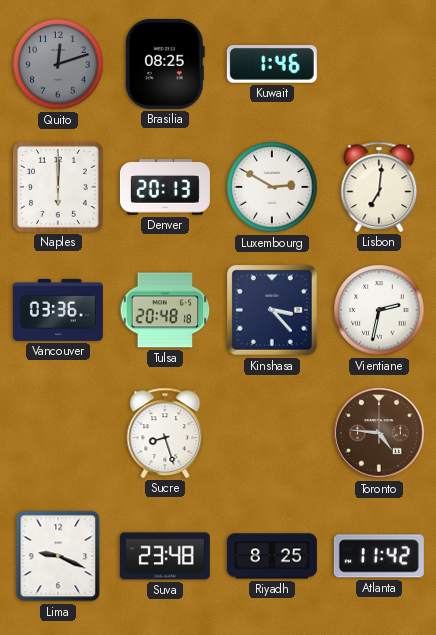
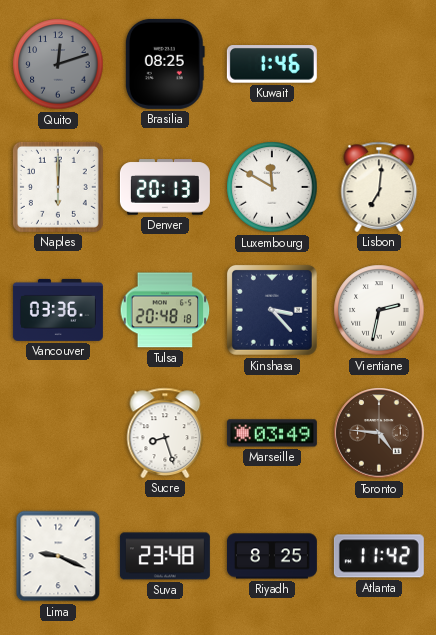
Luxembourg: 2:50 -> 11:50
Marseille: none -> 03:49
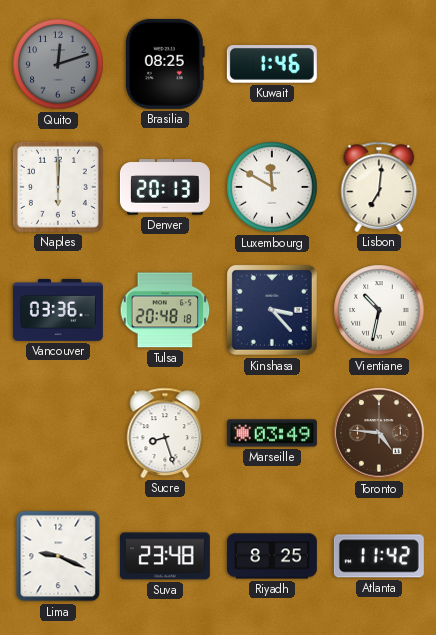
Vientiane: 2:32 -> 10:32
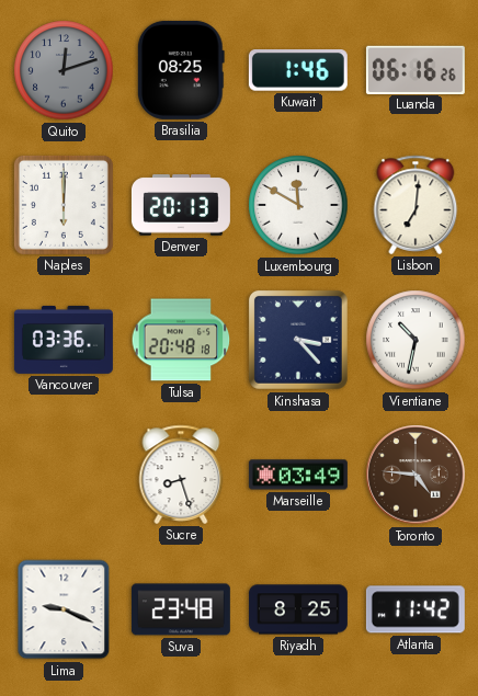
Luanda: none -> 06:16
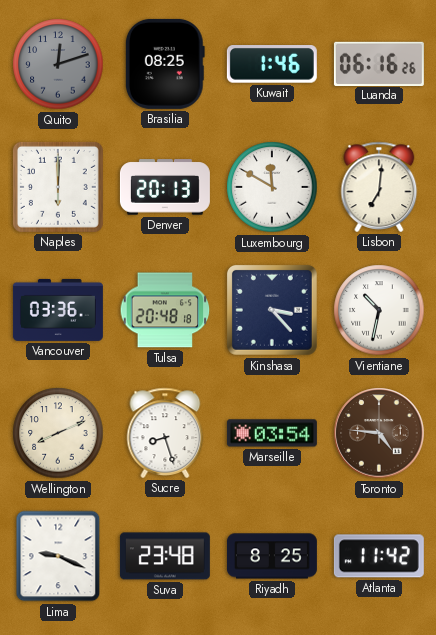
Wellington: none -> 8:11
Marseille: 03:49 -> 03:54
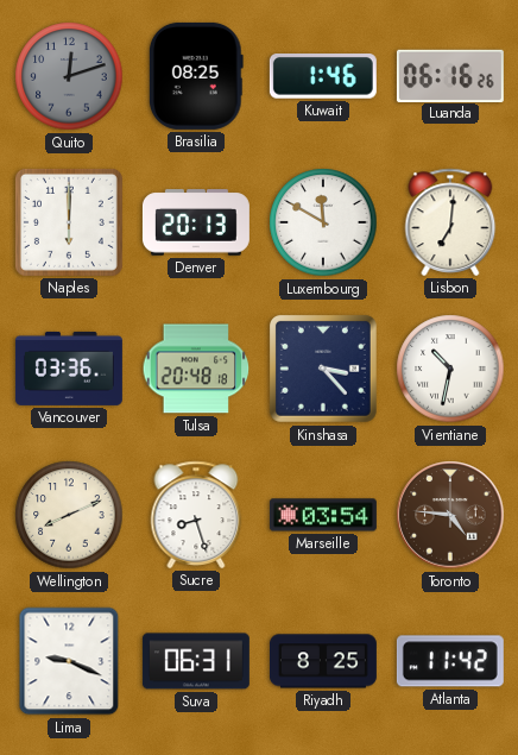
Suva: 23:48 -> 06:31
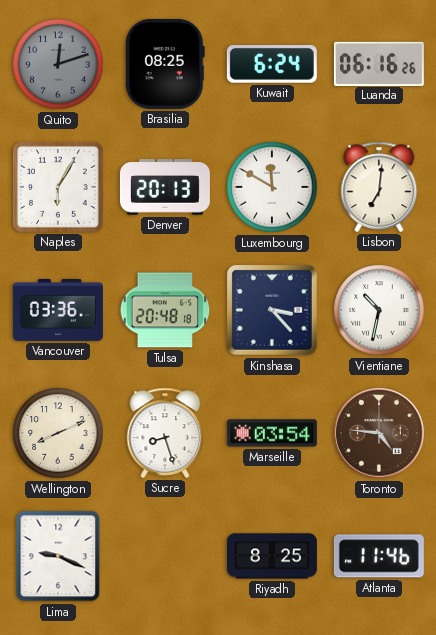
Kuwait: 1:46 -> 6:24
Naples: 6:00 -> 6:05
Suva: 06:31 -> none
Atlanta: 11:42 -> 11:46
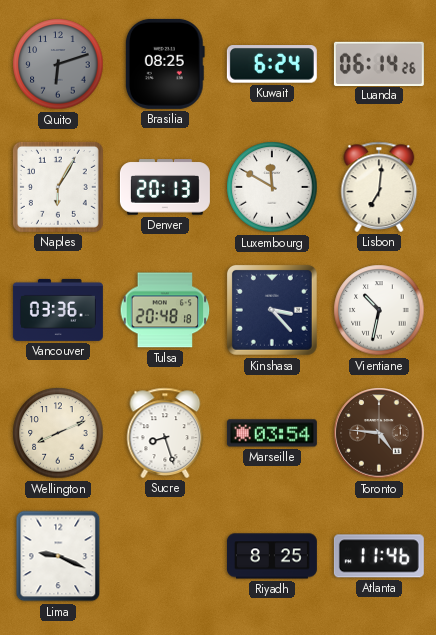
Quito: 12:12 -> 6:12
Luanda: 06:16 -> 06:14
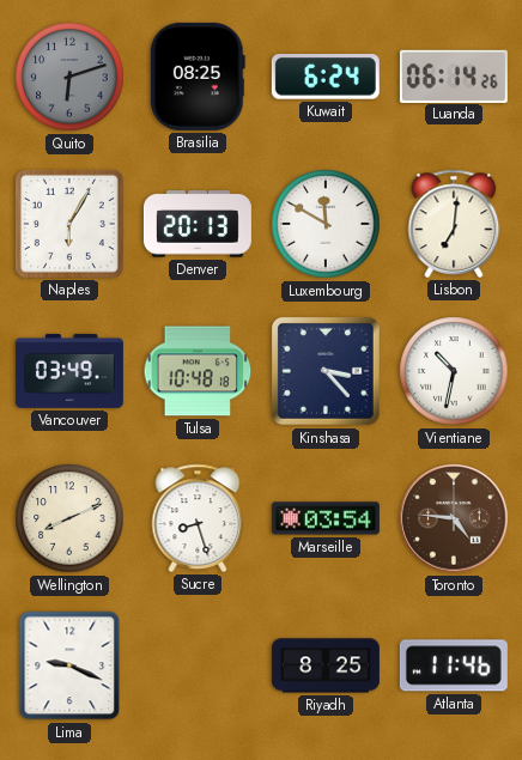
Vancouver: 03:36 -> 03:49
Tulsa: 20:48 -> 10:48
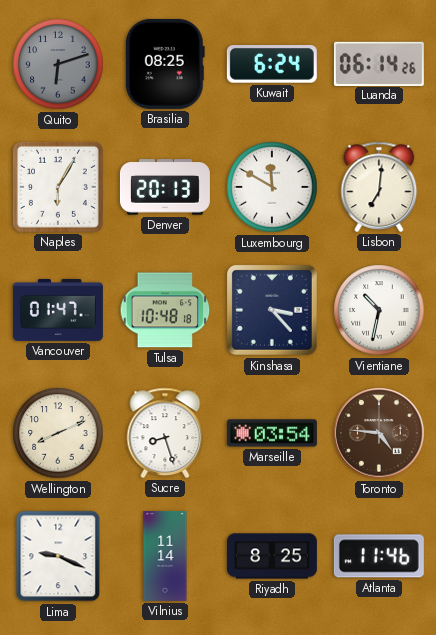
Vancouver: 03:49 -> 01:47
Vilnius: none -> 11:14
